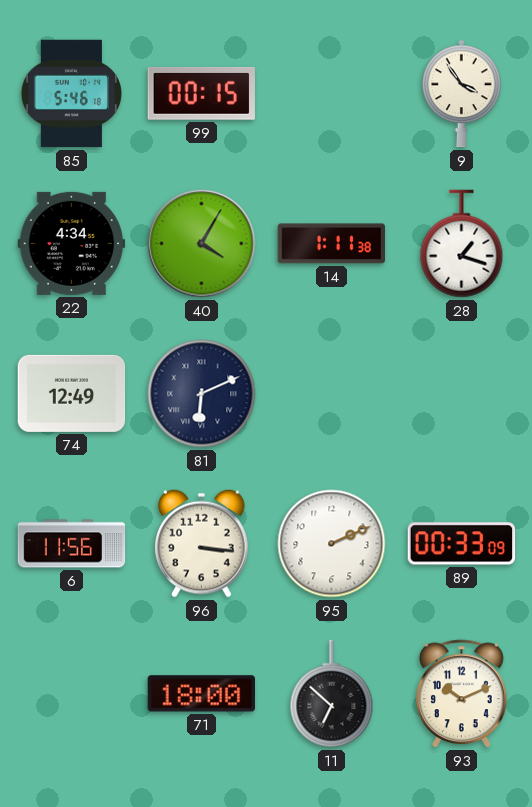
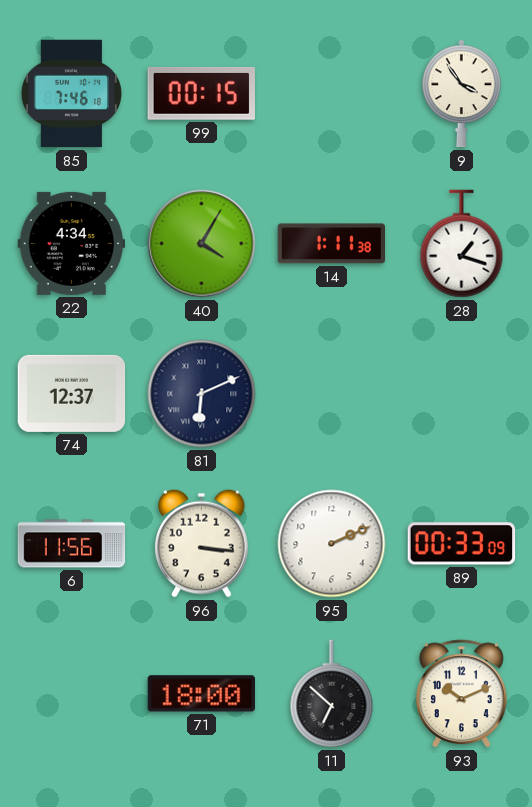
85: 5:46 -> 7:46
74: 12:49 -> 12:37
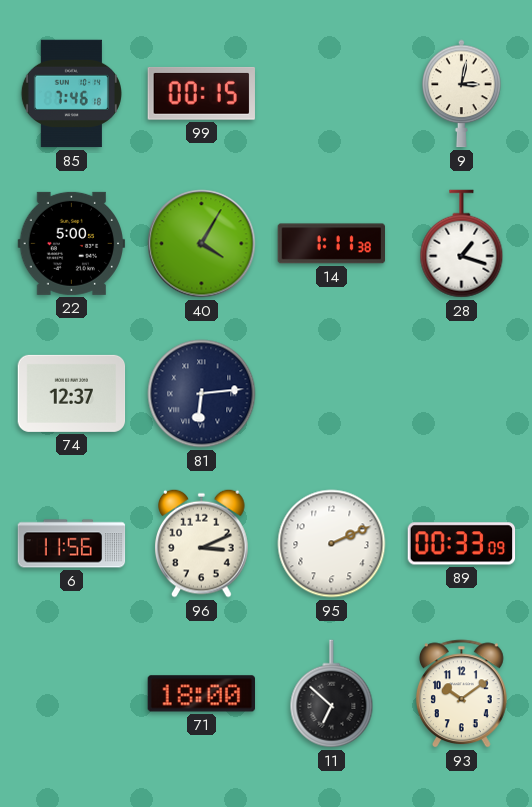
9: 3:54 -> 3:02
22: 4:34 -> 5:00
81: 6:11 -> 6:14
96: 3:16 -> 3:11
93: 10:11 -> 10:09
